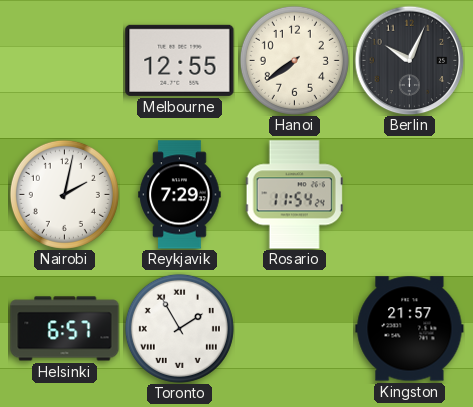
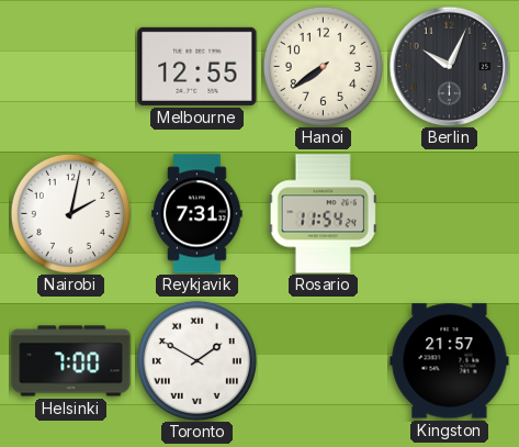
Reykjavik: 7:29 -> 7:31
Helsinki: 6:57 -> 7:00
Toronto: 1:55 -> 1:50
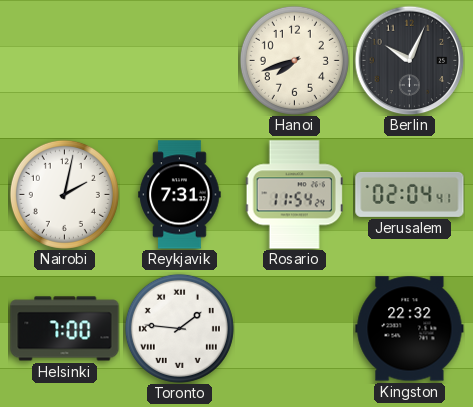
Melbourne: 12:55 -> none
Hanoi: 7:39 -> 7:42
Jerusalem: none -> 02:04
Toronto: 1:50 -> 1:46
Kingston: 21:57 -> 22:32
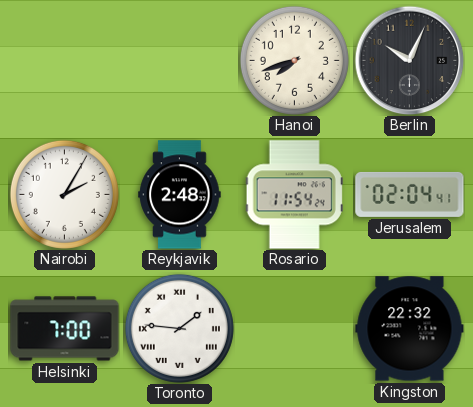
Nairobi: 2:02 -> 2:05
Reykjavik: 7:31 -> 2:48
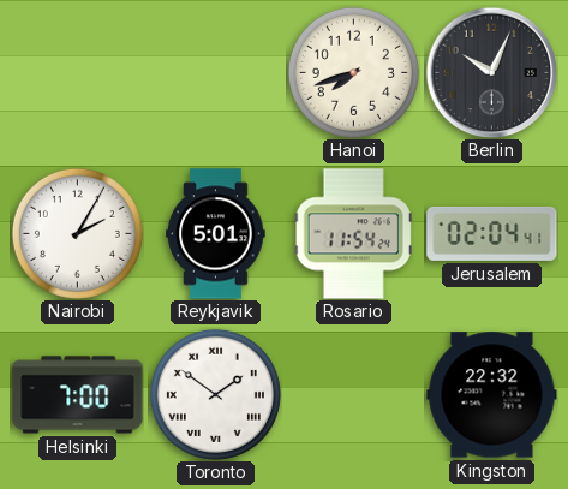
Reykjavik: 2:48 -> 5:01
Toronto: 1:46 -> 1:51
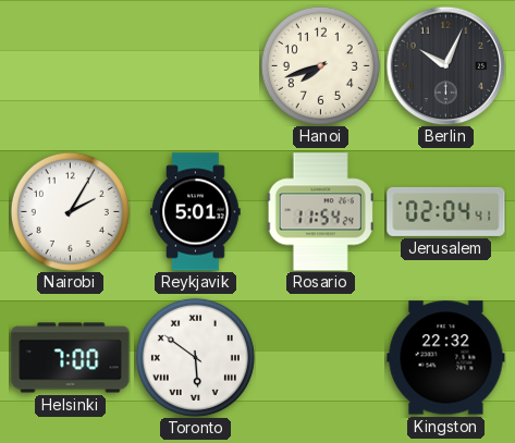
Toronto: 1:51 -> 5:51
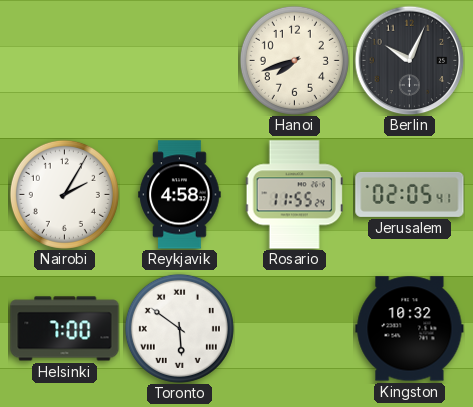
Reykjavik: 5:01 -> 4:58
Rosario: 11:54 -> 11:55
Jerusalem: 02:04 -> 02:05
Kingston: 22:32 -> 10:32
